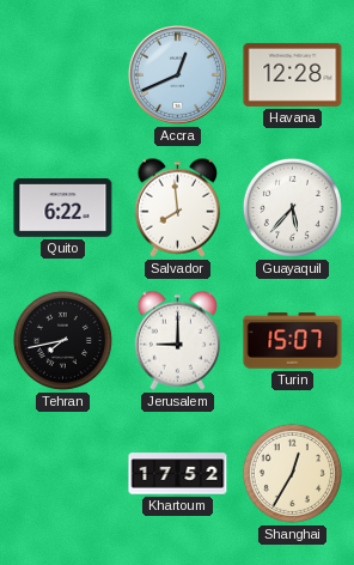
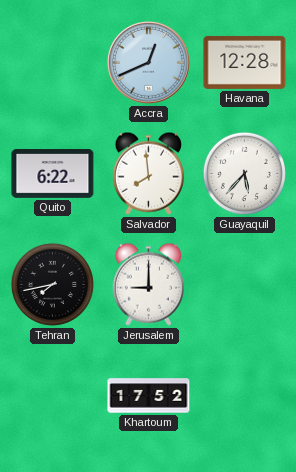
Turin: 15:07 -> none
Shanghai: 12:35 -> none
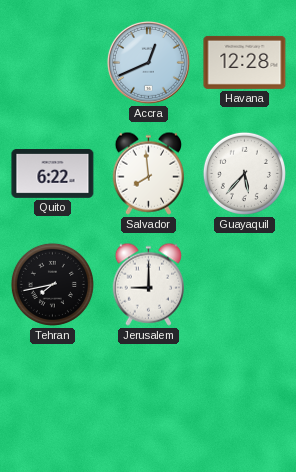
Khartoum: 17:52 -> none
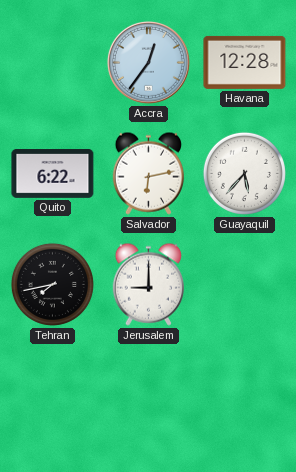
Accra: 12:41 -> 12:36
Salvador: 7:59 -> 6:13
